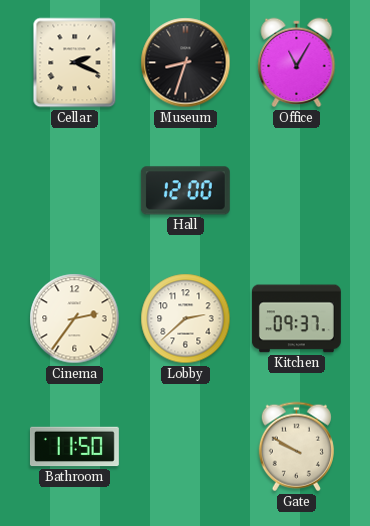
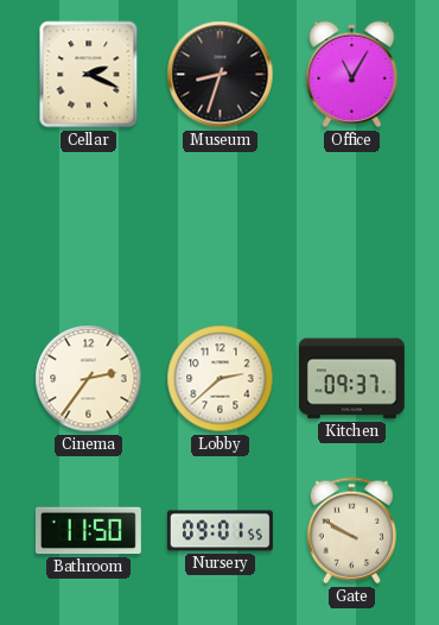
Hall: 12:00 -> none
Nursery: none -> 09:01
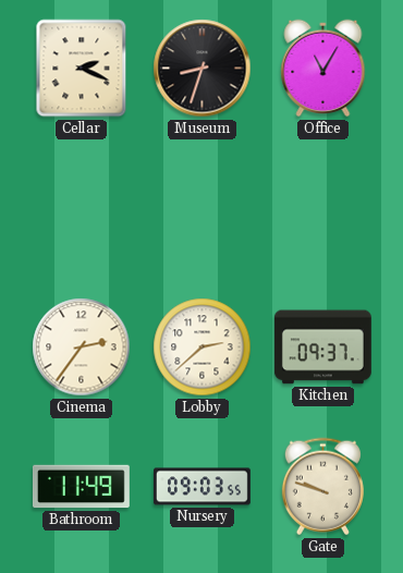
Bathroom: 11:50 -> 11:49
Nursery: 09:01 -> 09:03
Gate: 9:50 -> 9:48
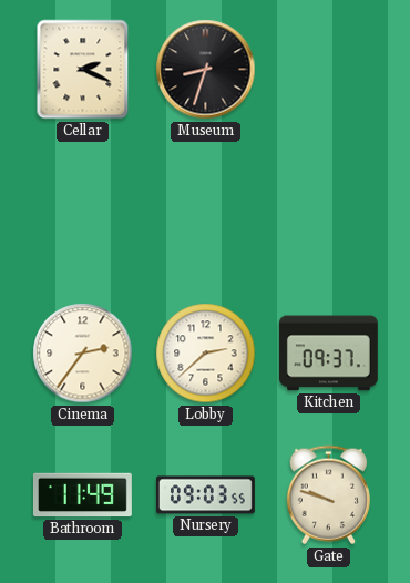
Office: 11:05 -> none
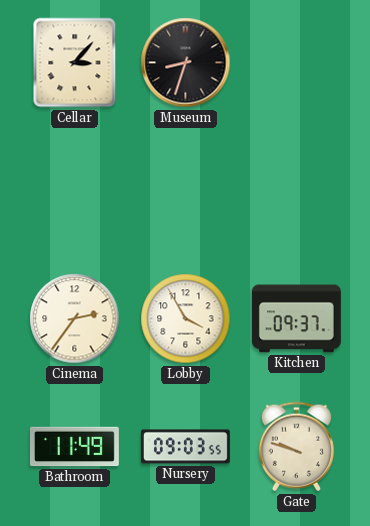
Cellar: 2:19 -> 3:07
Lobby: 2:38 -> 3:55
